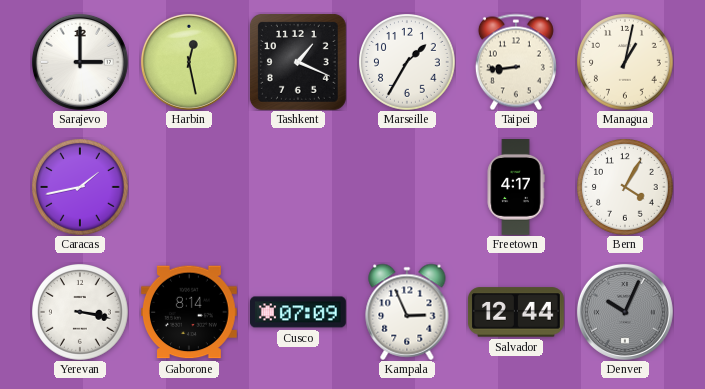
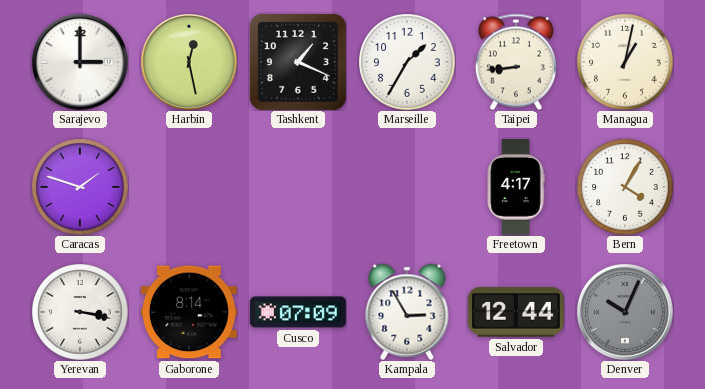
Caracas: 1:43 -> 1:48
Kampala: 2:56 -> 2:55
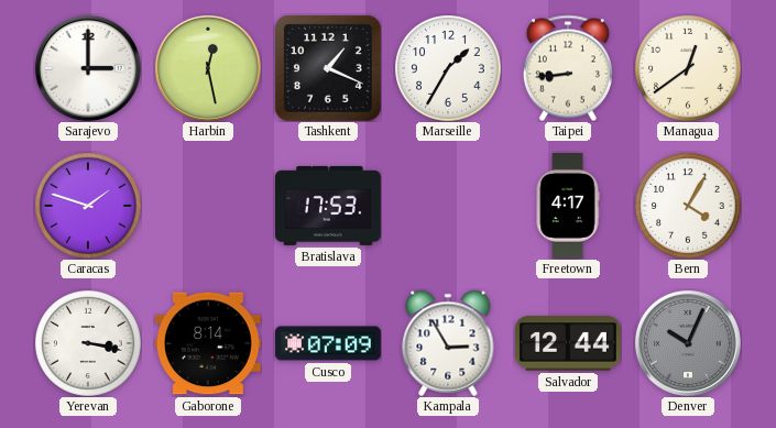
Managua: 1:02 -> 12:39
Bratislava: none -> 17:53
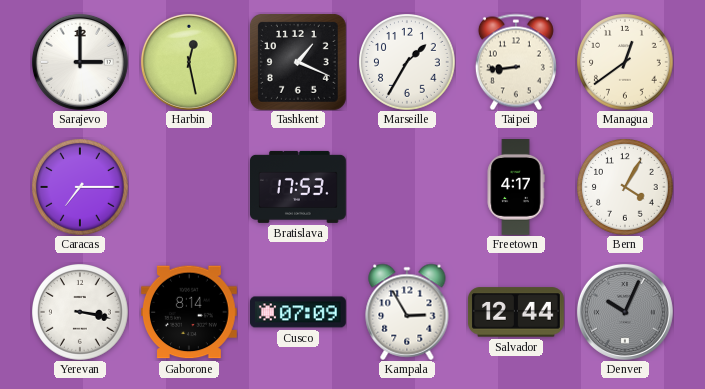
Caracas: 1:48 -> 7:15
